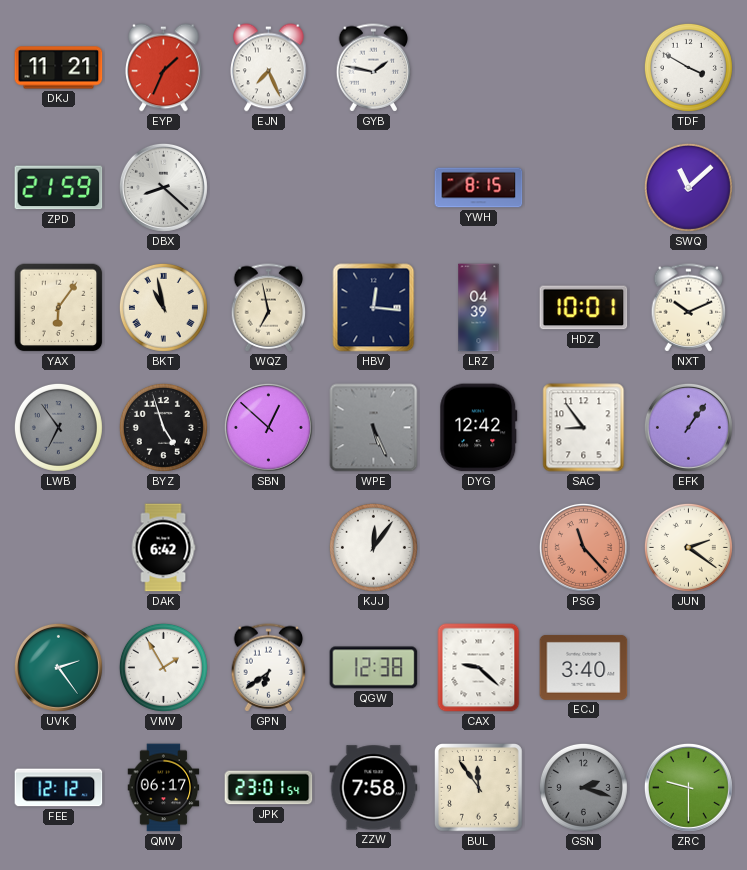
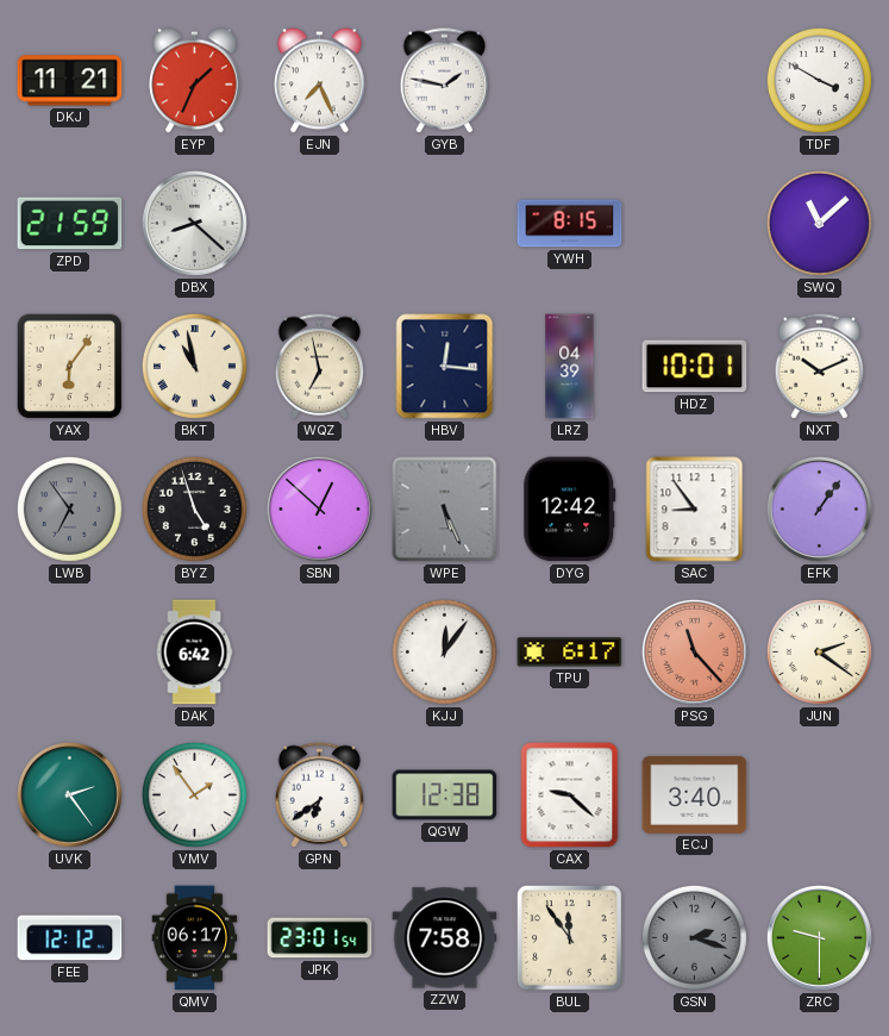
TPU: none -> 6:17
VMV: 1:55 -> 1:54
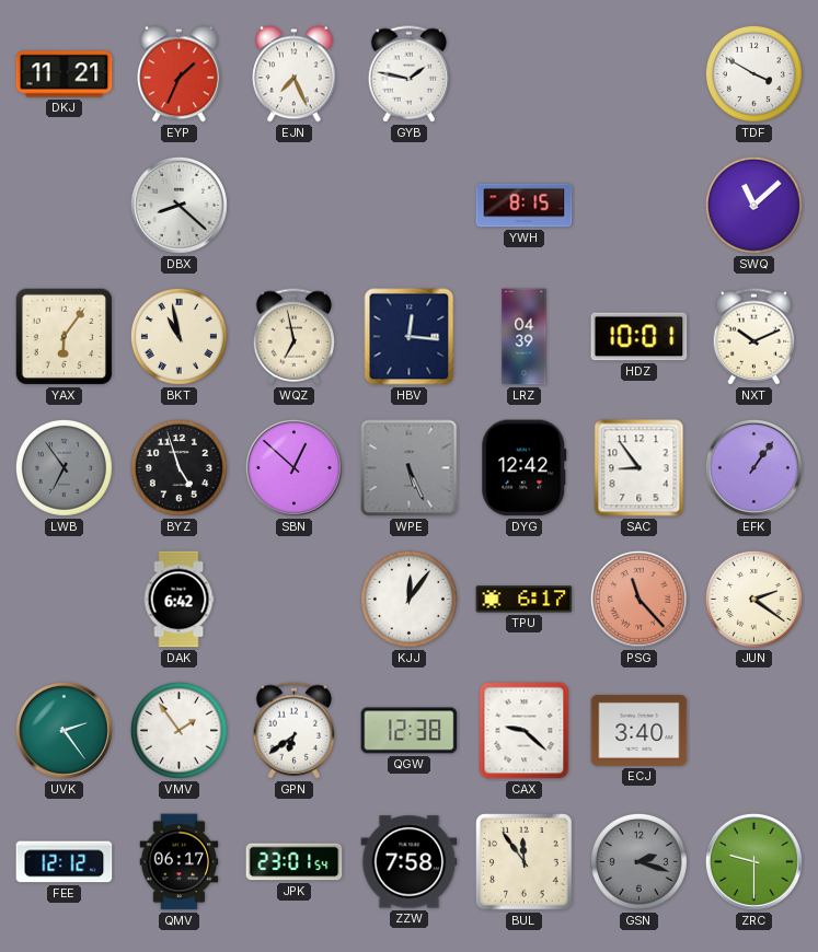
ZPD: 21:59 -> none
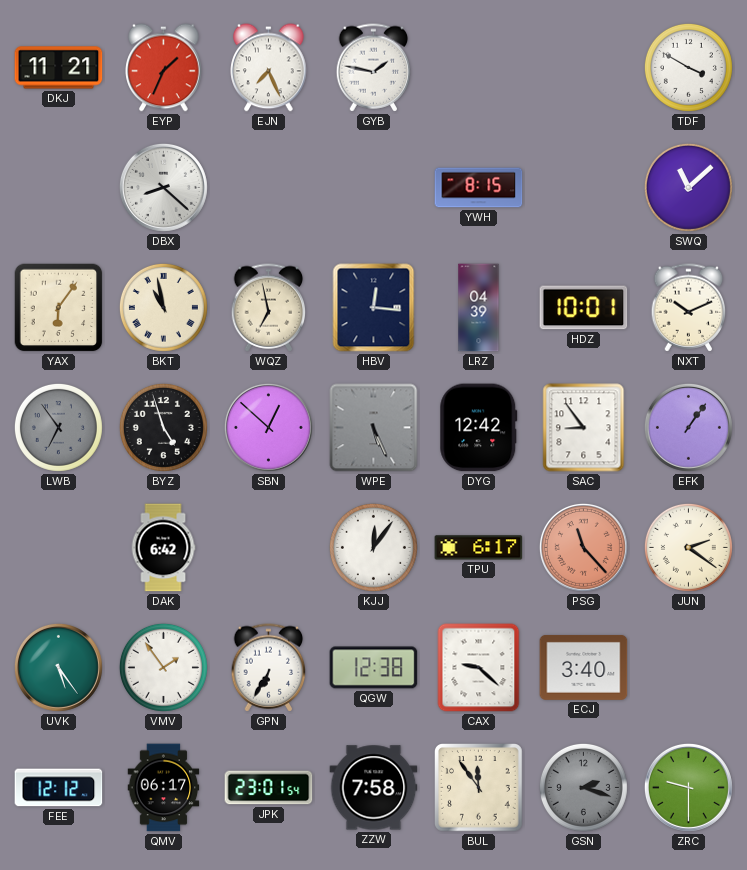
UVK: 2:24 -> 5:24
GPN: 6:39 -> 6:35
